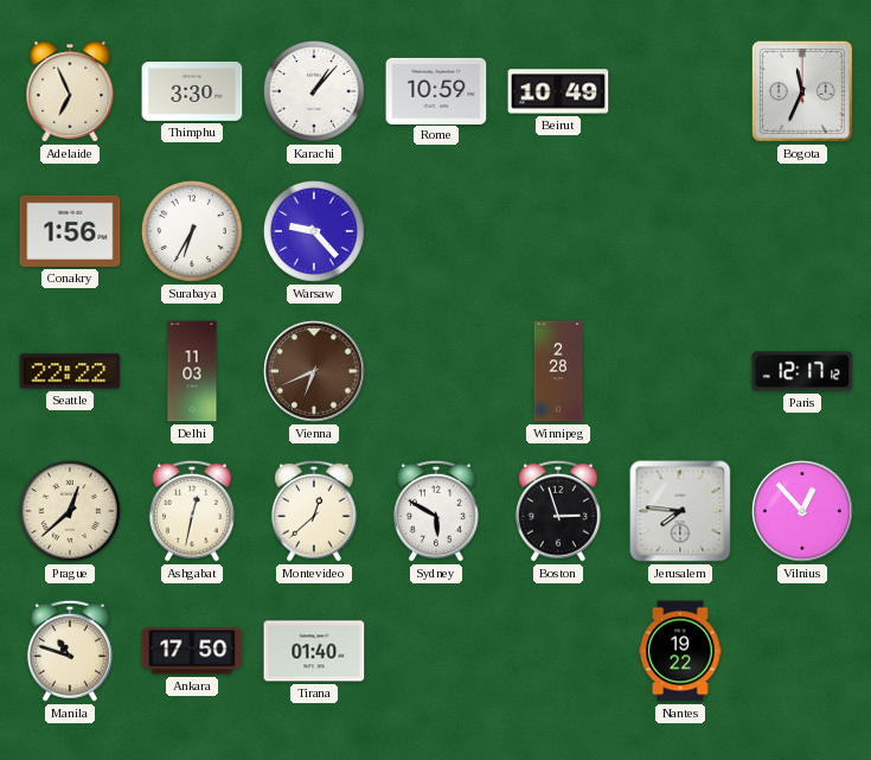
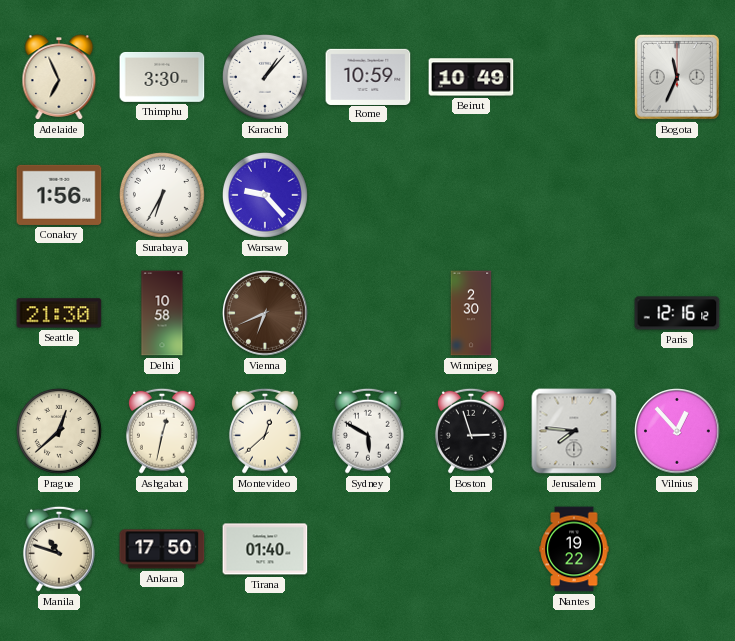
Seattle: 22:22 -> 21:30
Delhi: 11:03 -> 10:58
Winnipeg: 2:28 -> 2:30
Paris: 12:17 -> 12:16
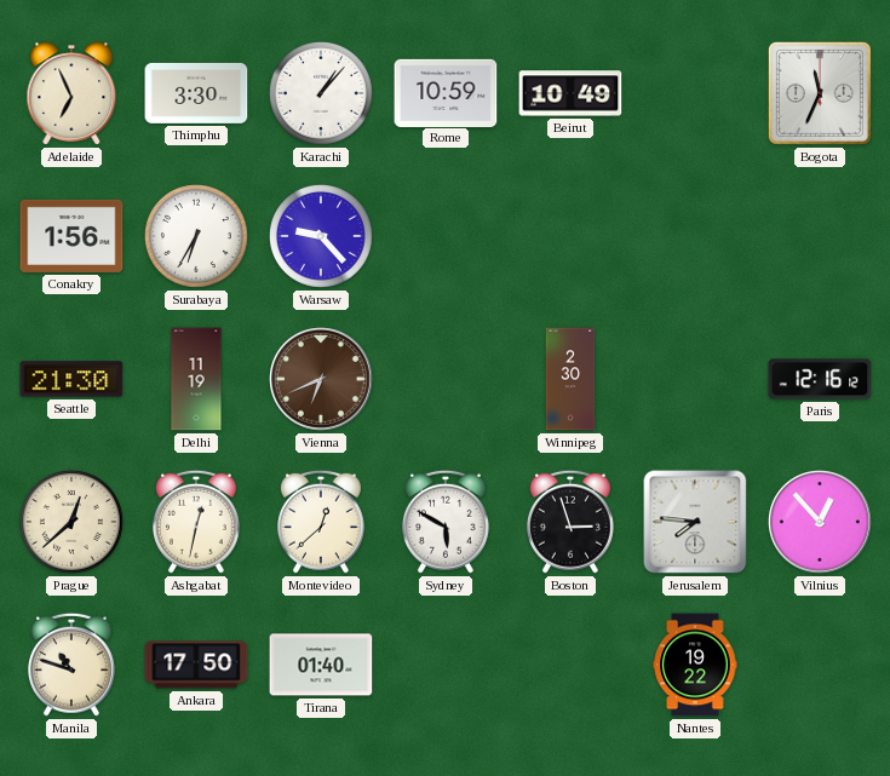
Delhi: 10:58 -> 11:19
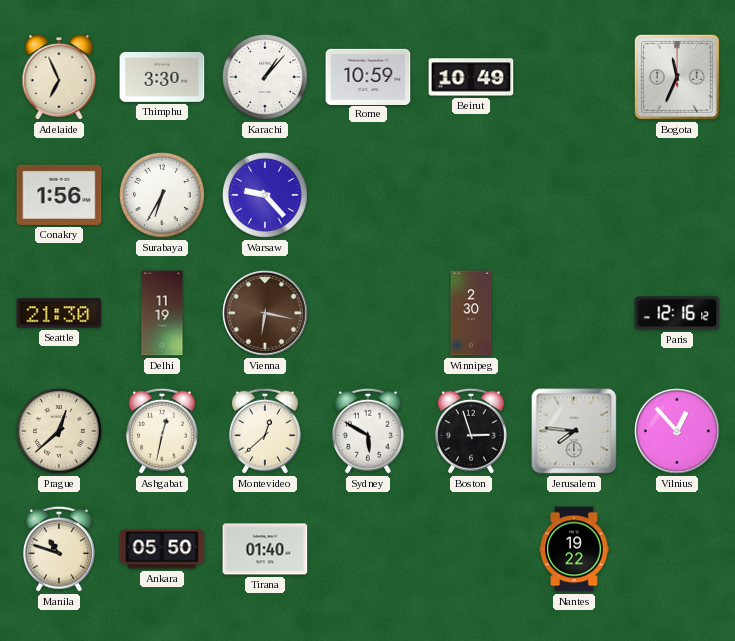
Vienna: 6:41 -> 6:17
Ankara: 17:50 -> 05:50
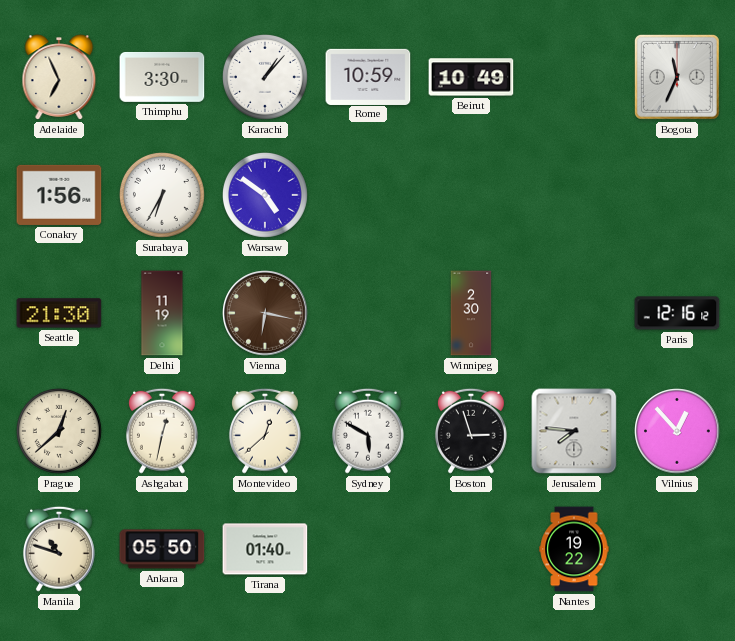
Warsaw: 9:23 -> 4:51
